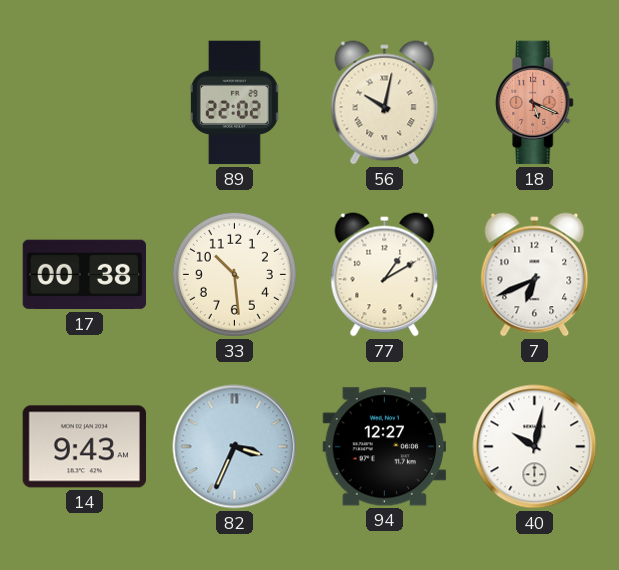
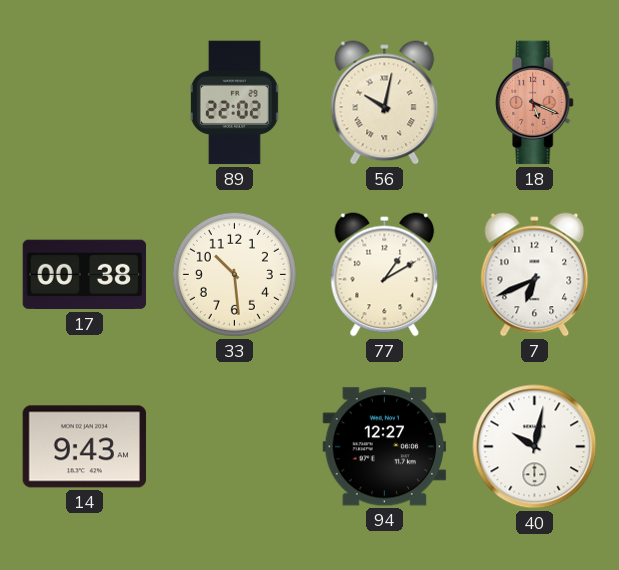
82: 3:34 -> none
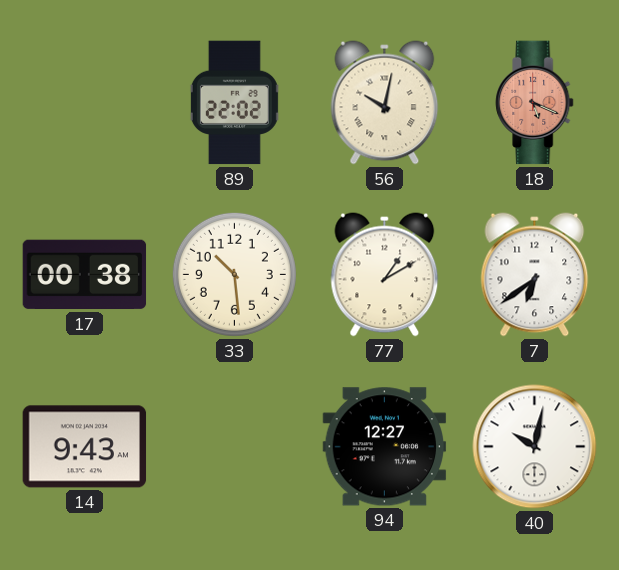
7: 6:41 -> 6:39
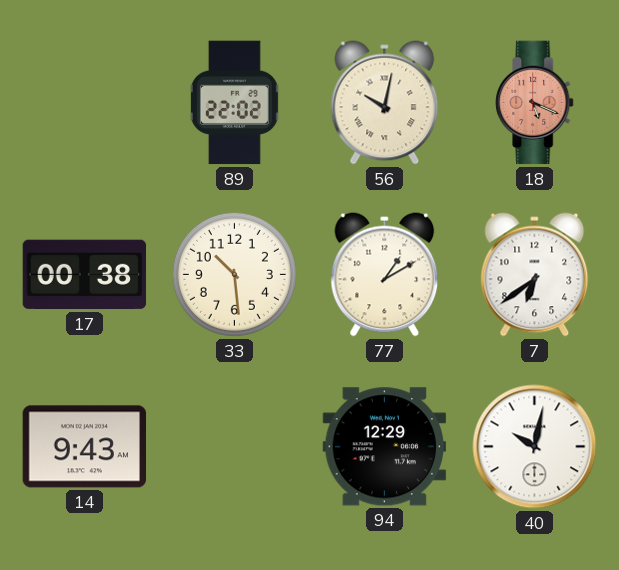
94: 12:27 -> 12:29
